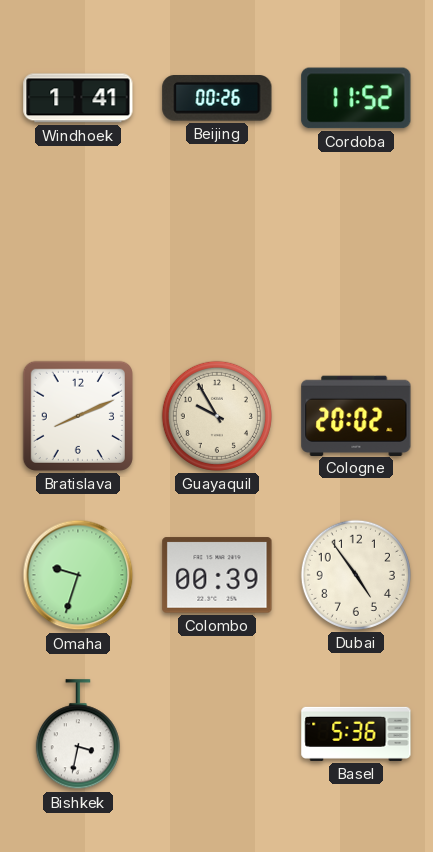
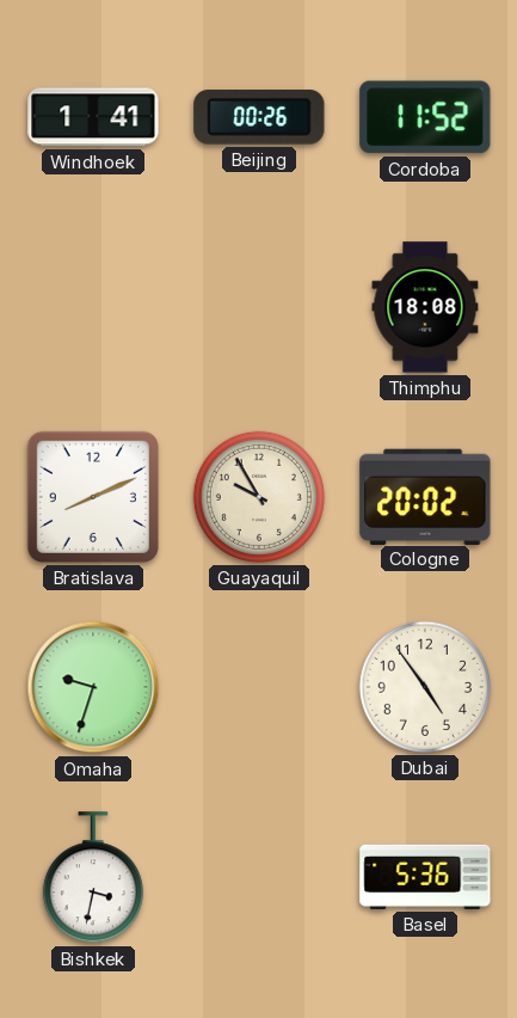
Thimphu: none -> 18:08
Colombo: 00:39 -> none
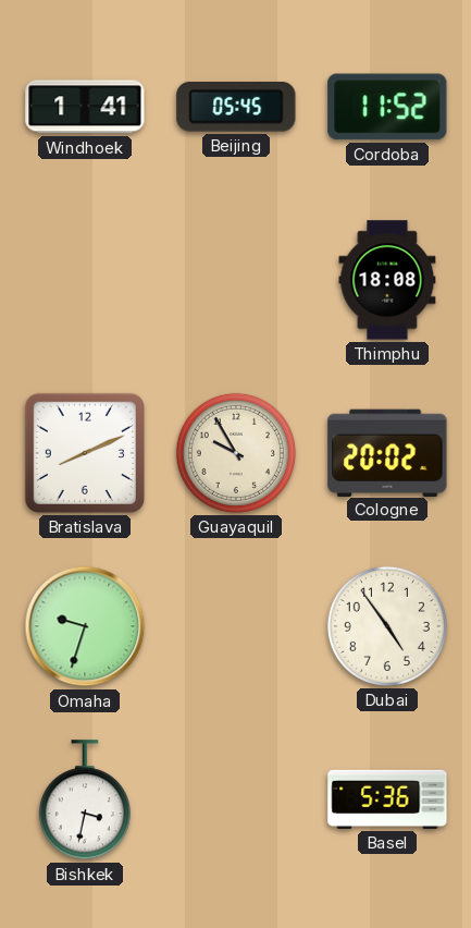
Beijing: 00:26 -> 05:45
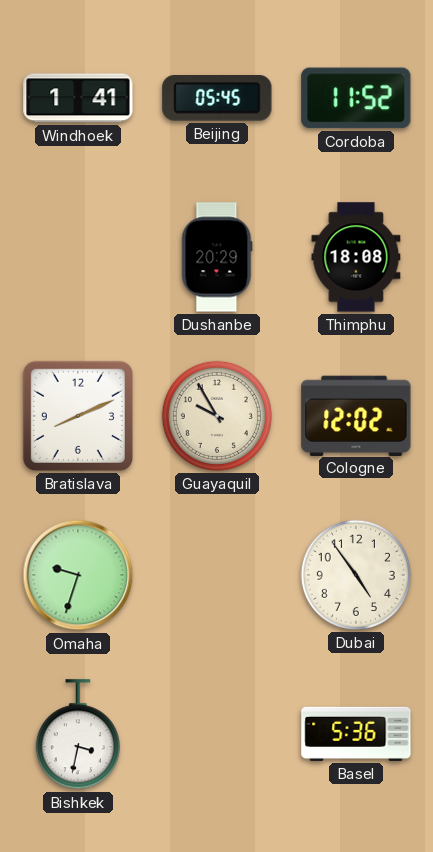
Dushanbe: none -> 20:29
Cologne: 20:02 -> 12:02
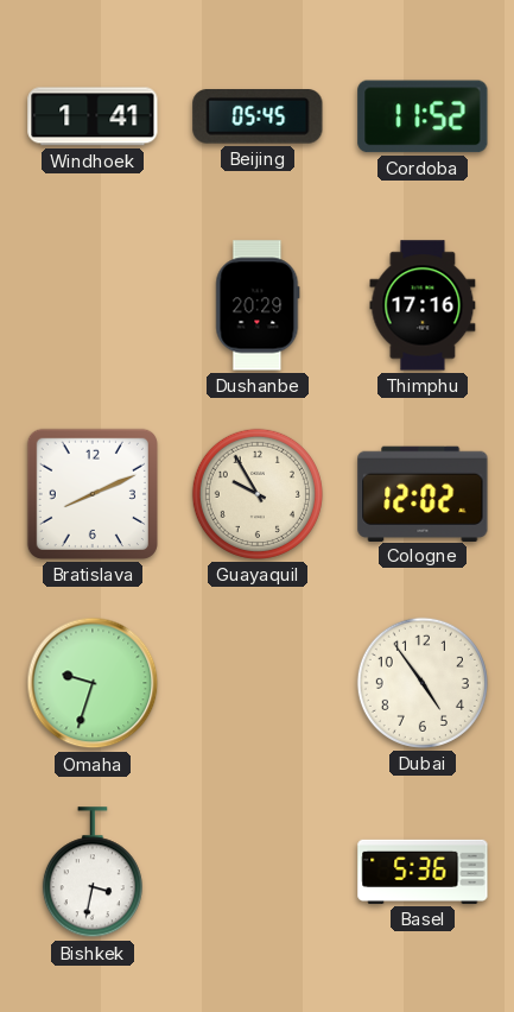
Thimphu: 18:08 -> 17:16
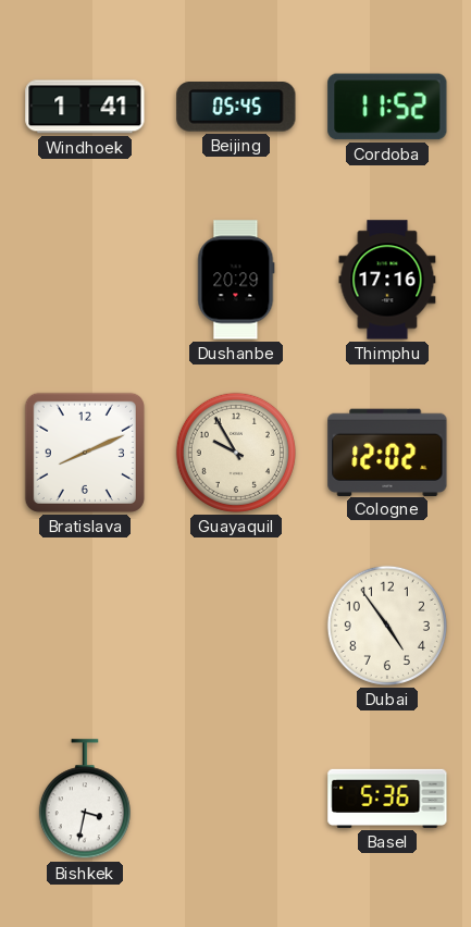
Omaha: 9:33 -> none
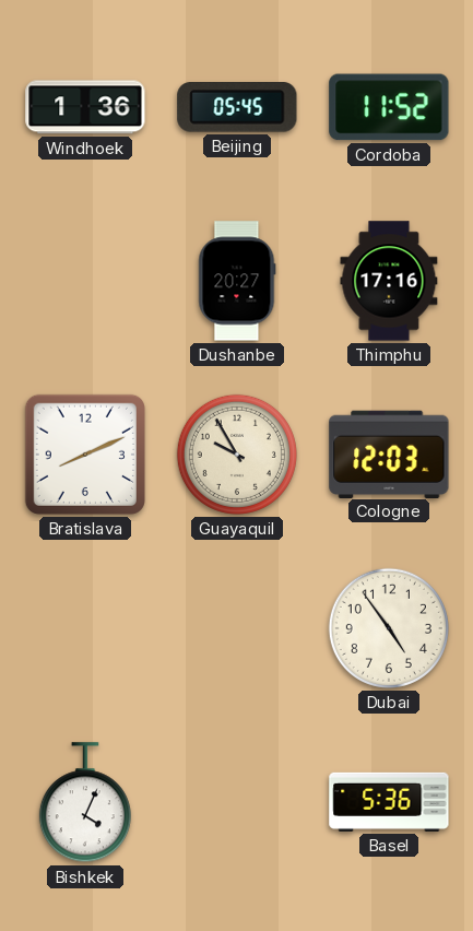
Windhoek: 1:41 -> 1:36
Dushanbe: 20:29 -> 20:27
Cologne: 12:02 -> 12:03
Bishkek: 3:32 -> 4:04
